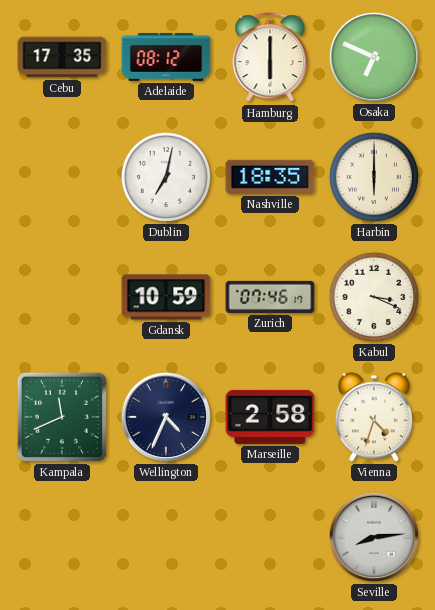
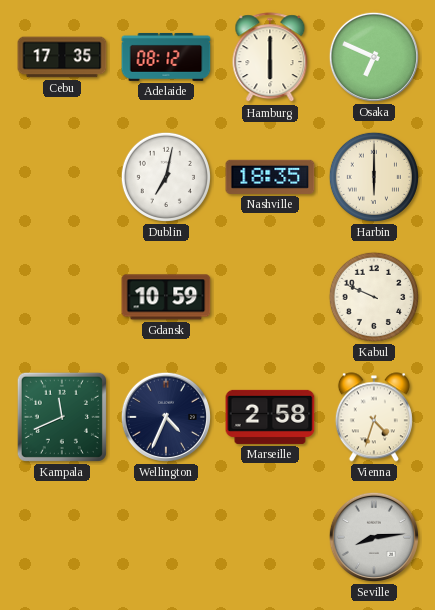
Zurich: 07:46 -> none
Kabul: 3:19 -> 9:49
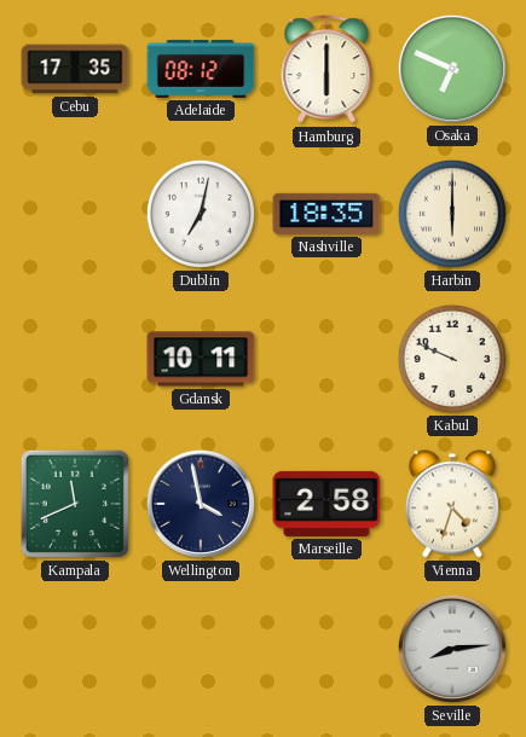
Gdansk: 10:59 -> 10:11
Wellington: 4:34 -> 3:58
